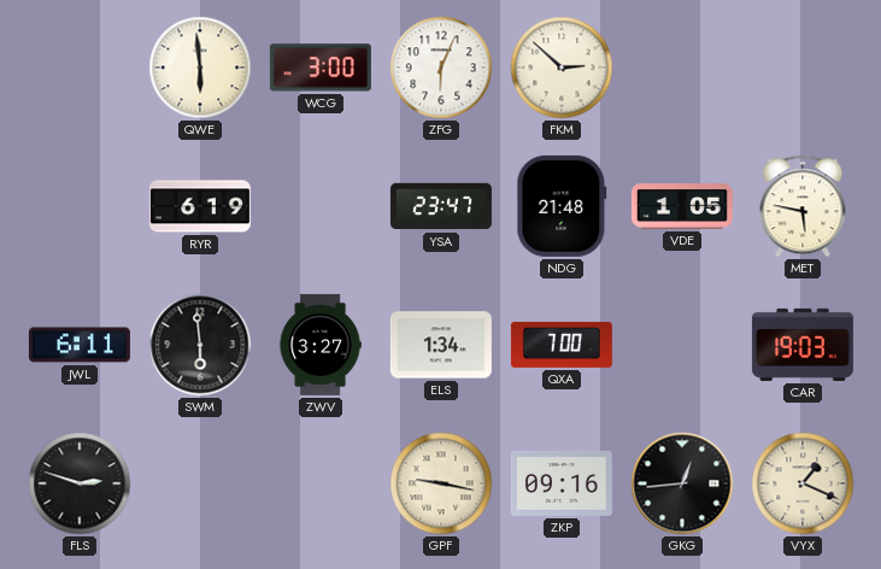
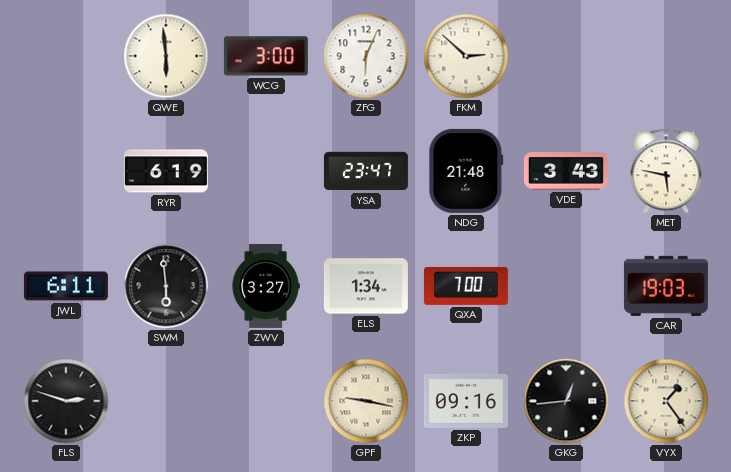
VDE: 1:05 -> 3:43
VYX: 1:19 -> 1:24
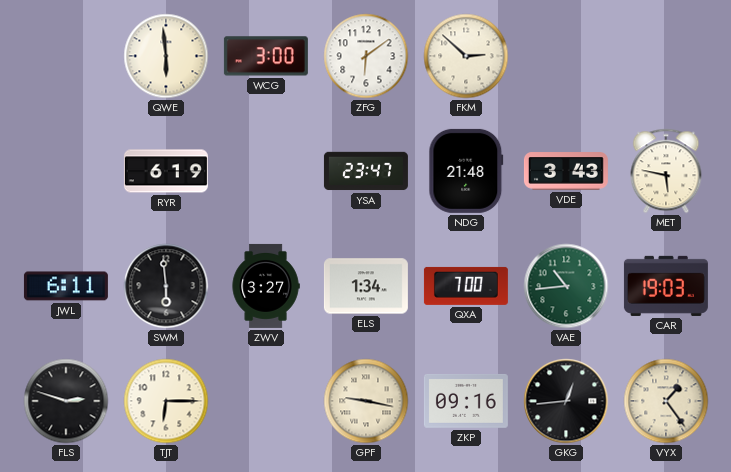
ZFG: 6:04 -> 6:09
VAE: none -> 10:44
TJT: none -> 6:15
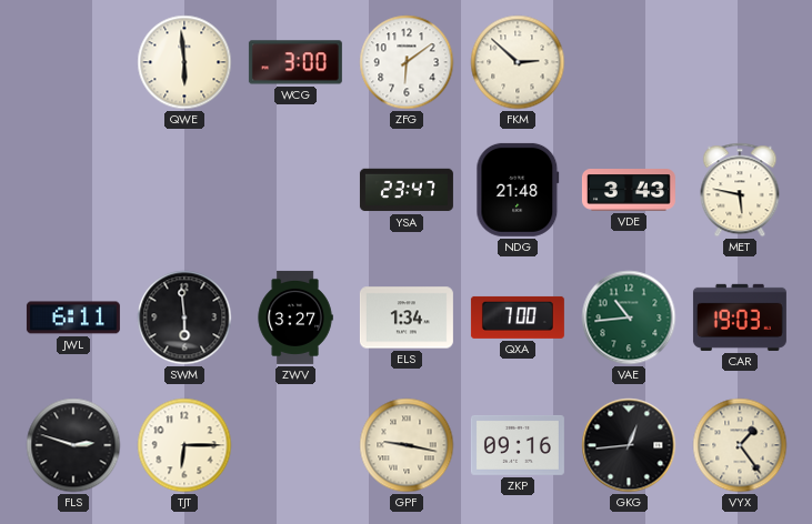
RYR: 6:19 -> none
